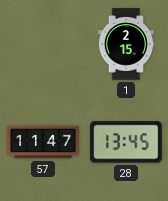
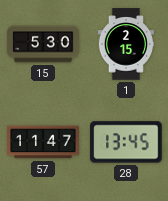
15: none -> 5:30
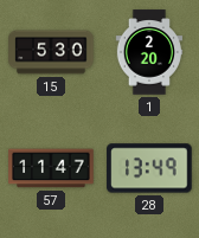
1: 2:15 -> 2:20
28: 13:45 -> 13:49
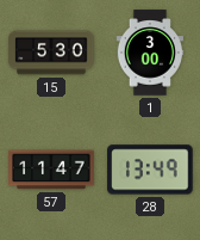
1: 2:20 -> 3:00
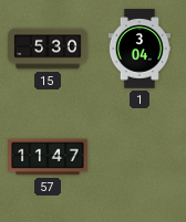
1: 3:00 -> 3:04
28: 13:49 -> none
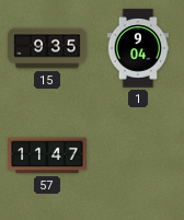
15: 5:30 -> 9:35
1: 3:04 -> 9:04
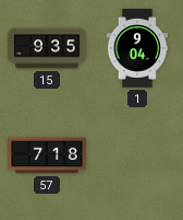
57: 11:47 -> 7:18
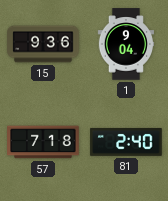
15: 9:35 -> 9:36
81: none -> 2:40
